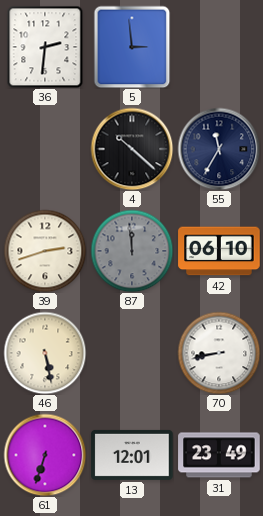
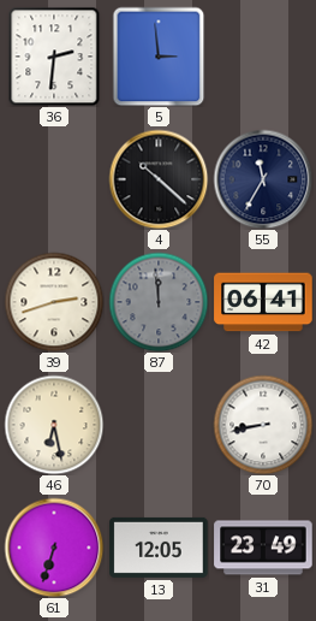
42: 06:10 -> 06:41
46: 5:28 -> 6:28
13: 12:01 -> 12:05
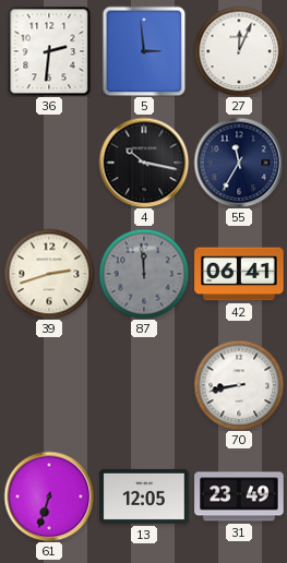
27: none -> 12:04
4: 10:22 -> 10:17
46: 6:28 -> none
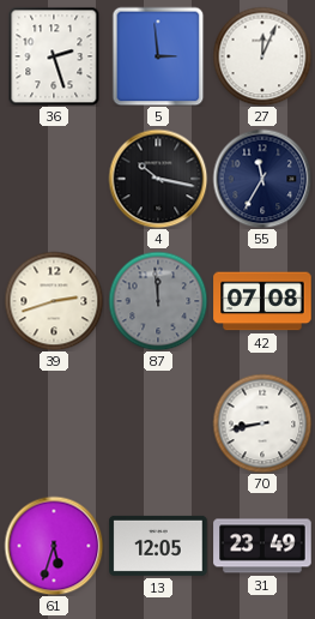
36: 2:31 -> 2:27
42: 06:41 -> 07:08
61: 6:33 -> 5:33
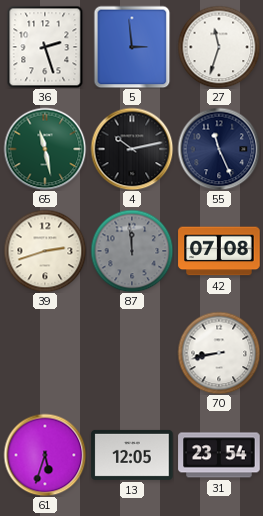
27: 12:04 -> 11:33
65: none -> 11:28
4: 10:17 -> 10:13
55: 11:35 -> 11:26
31: 23:49 -> 23:54
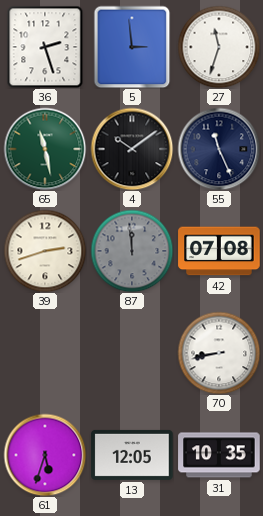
4: 10:13 -> 10:09
31: 23:54 -> 10:35
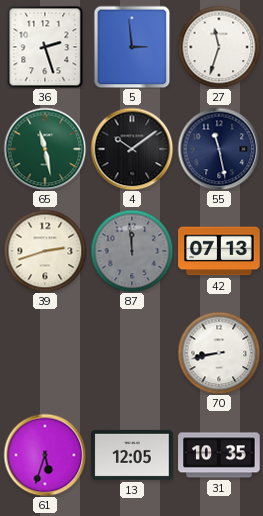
55: 11:26 -> 11:28
42: 07:08 -> 07:13
